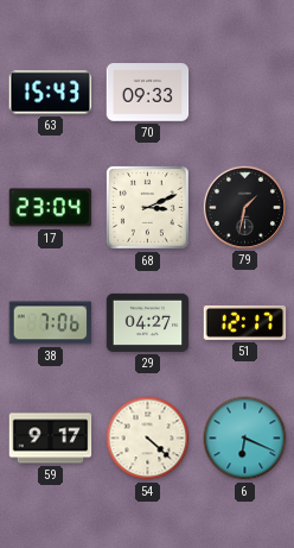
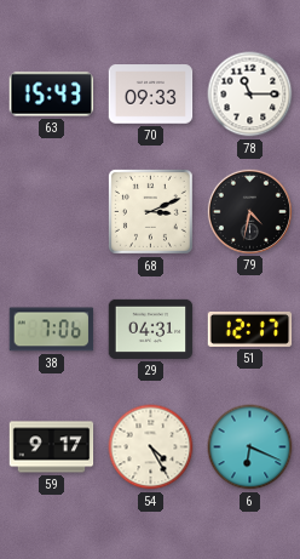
78: none -> 11:15
17: 23:04 -> none
79: 1:32 -> 4:32
29: 04:27 -> 04:31
54: 4:22 -> 4:25
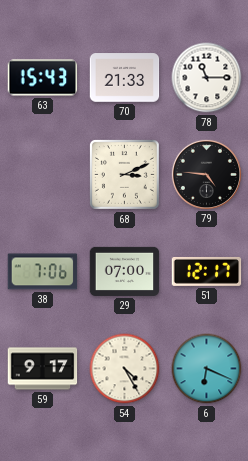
70: 09:33 -> 21:33
79: 4:32 -> 4:46
29: 04:31 -> 07:00
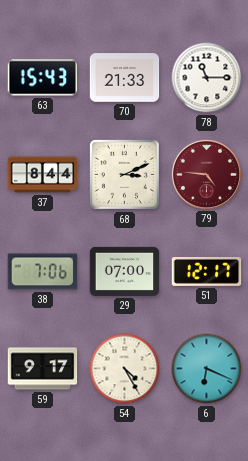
37: none -> 8:44
79 dial: black -> burgundy
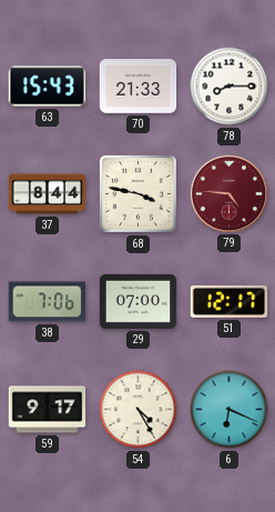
78: 11:15 -> 8:15
68: 3:11 -> 3:47
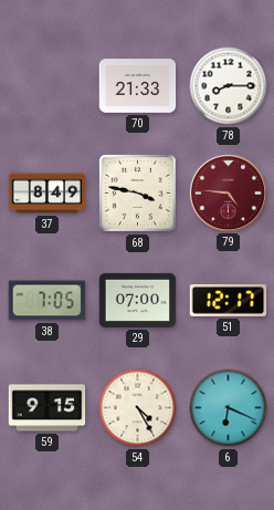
63: 15:43 -> none
37: 8:44 -> 8:49
38: 7:06 -> 7:05
59: 9:17 -> 9:15
